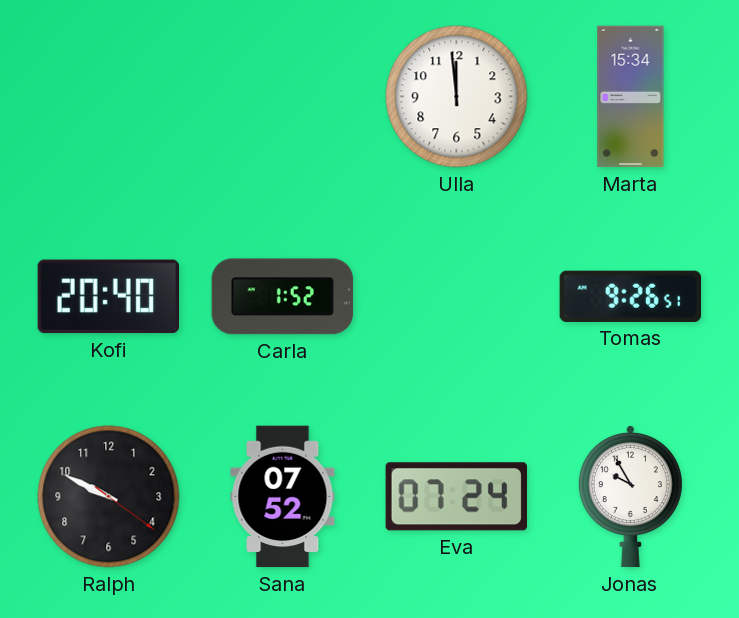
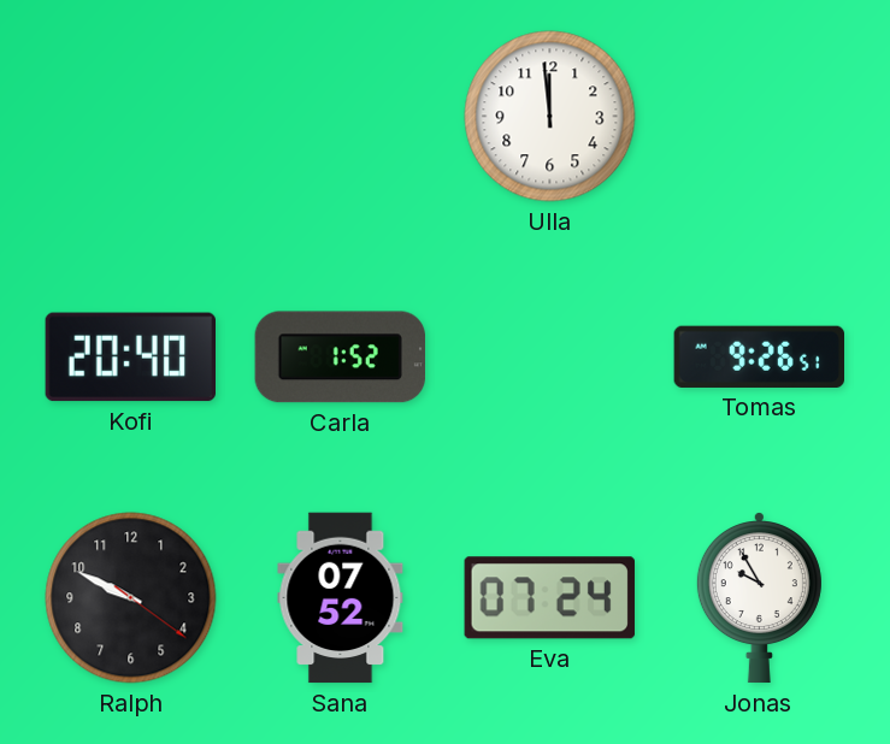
Marta: 15:34 -> none
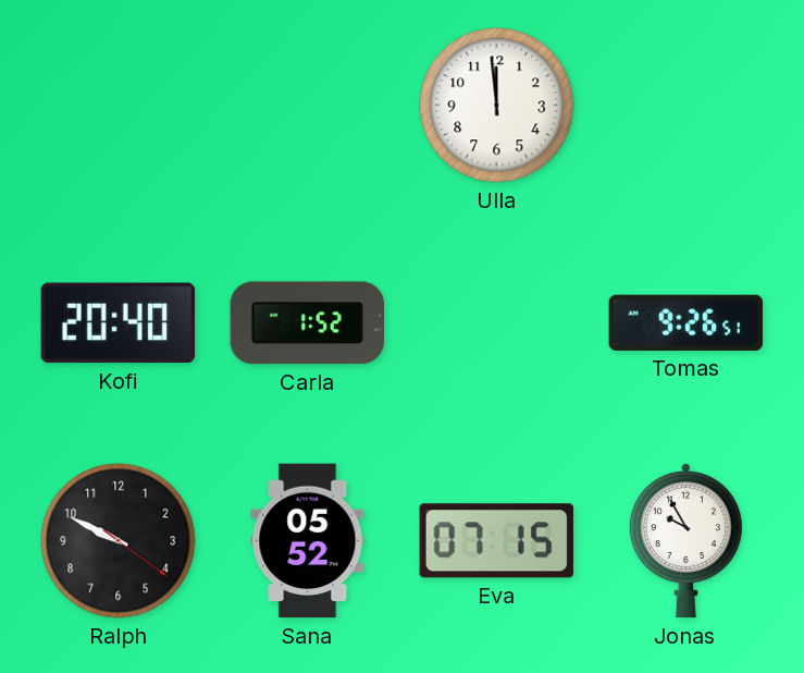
Sana: 07:52 -> 05:52
Eva: 07:24 -> 07:15
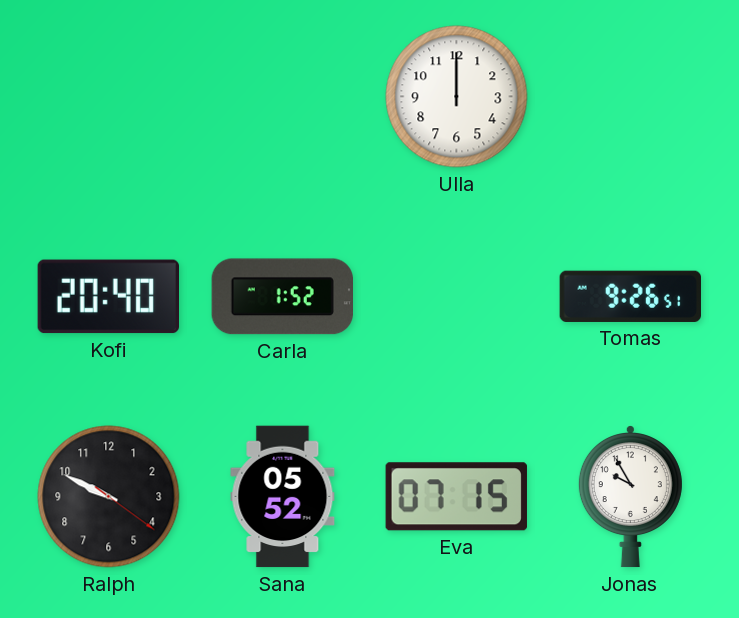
Ulla: 11:59 -> 12:00
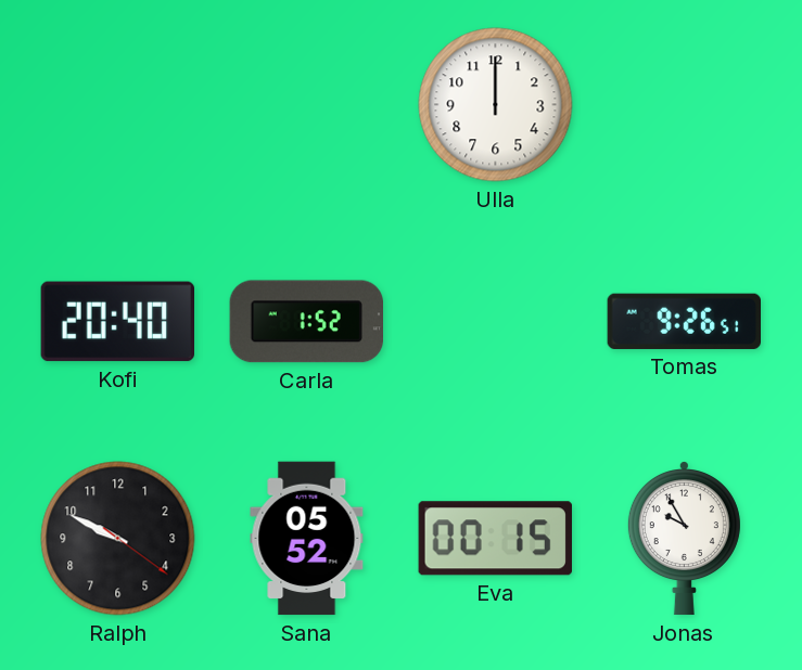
Eva: 07:15 -> 00:15
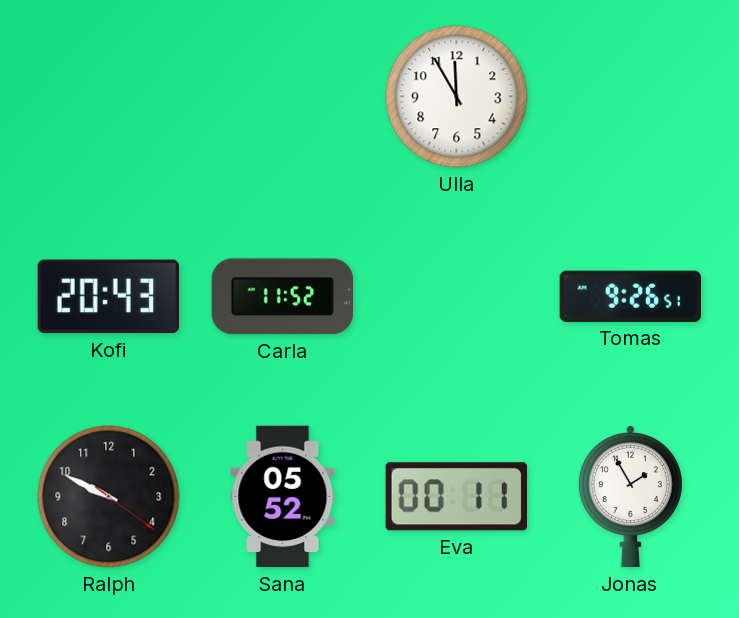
Ulla: 12:00 -> 11:55
Kofi: 20:40 -> 20:43
Carla: 1:52 -> 11:52
Eva: 00:15 -> 00:11
Jonas: 9:55 -> 1:55
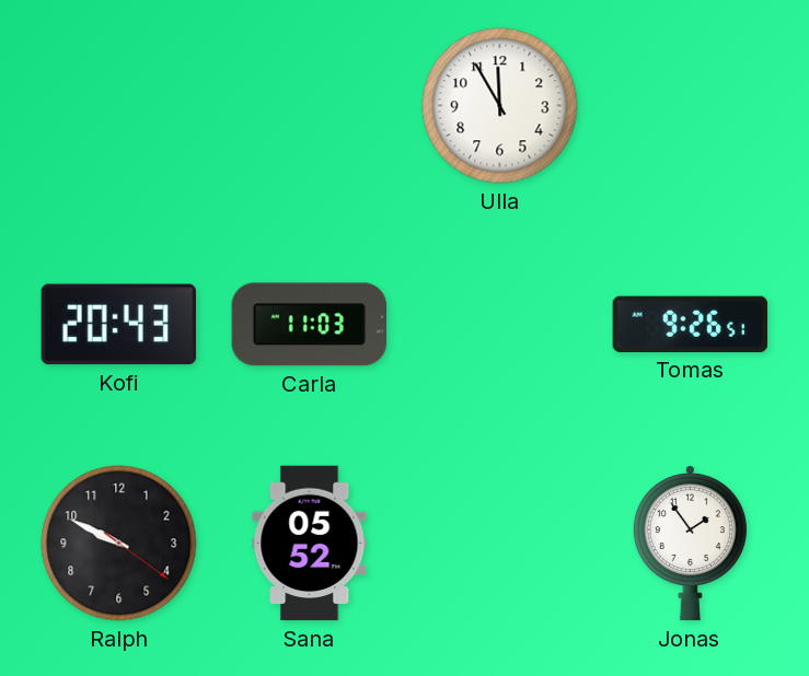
Carla: 11:52 -> 11:03
Eva: 00:11 -> none
Jonas: 1:55 -> 1:54
